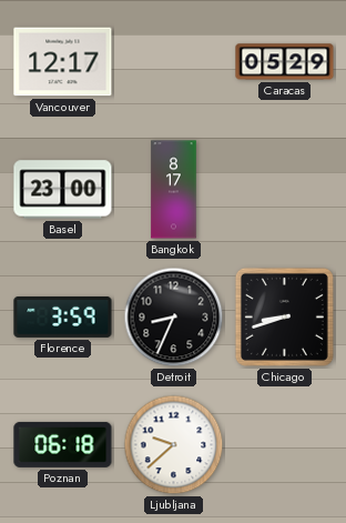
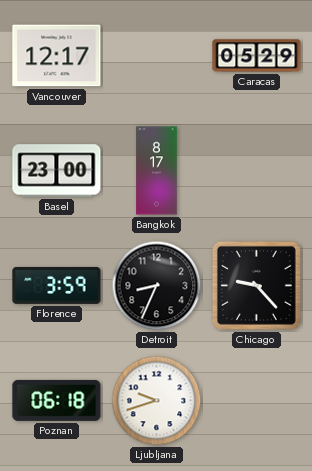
Chicago: 8:42 -> 9:23
Ljubljana: 9:38 -> 9:42
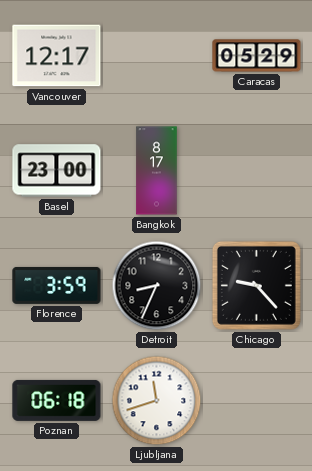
Ljubljana: 9:42 -> 11:42
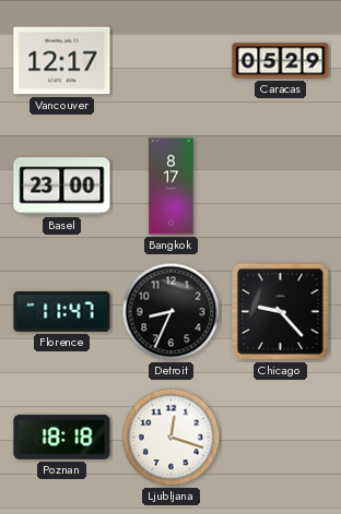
Florence: 3:59 -> 11:47
Poznan: 06:18 -> 18:18
Ljubljana: 11:42 -> 12:18
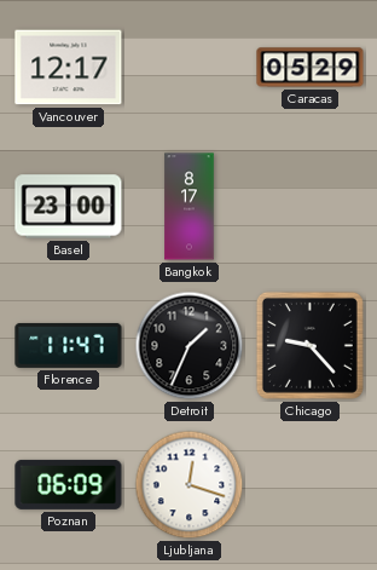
Detroit: 8:34 -> 1:34
Poznan: 18:18 -> 06:09
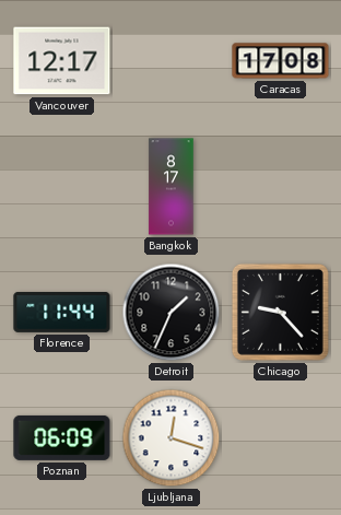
Caracas: 05:29 -> 17:08
Basel: 23:00 -> none
Florence: 11:47 -> 11:44
